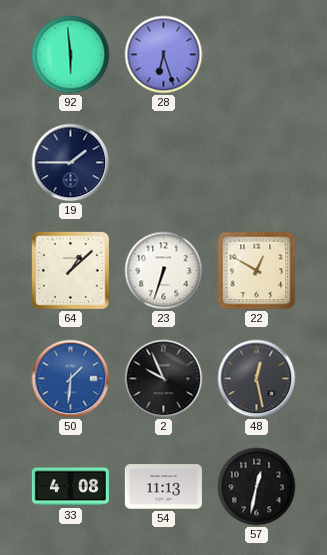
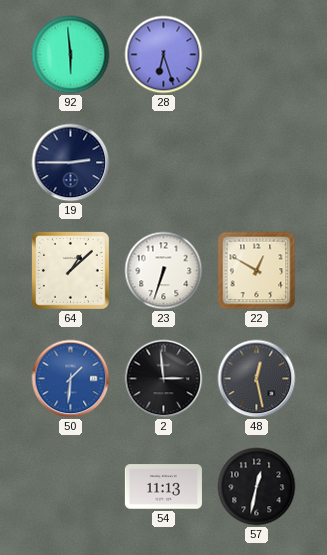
19: 1:45 -> 2:45
2: 9:56 -> 2:59
33: 4:08 -> none
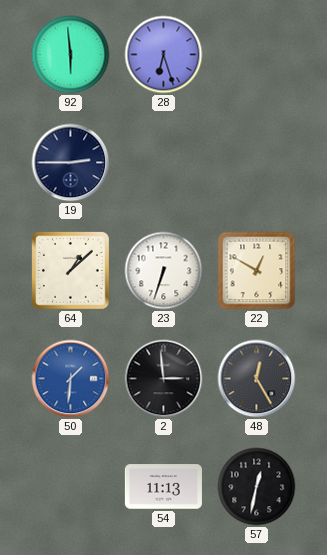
48: 12:28 -> 12:25
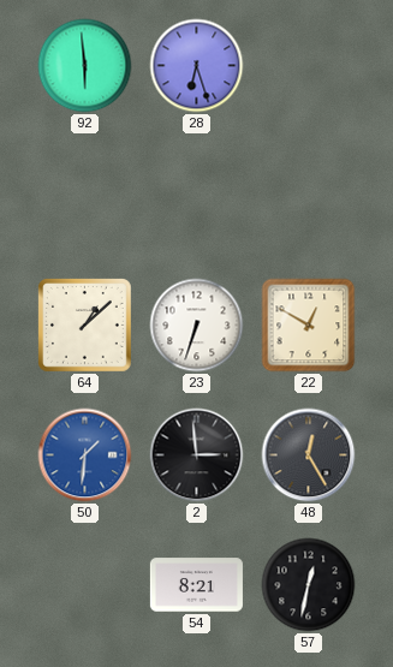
19: 2:45 -> none
54: 11:13 -> 8:21
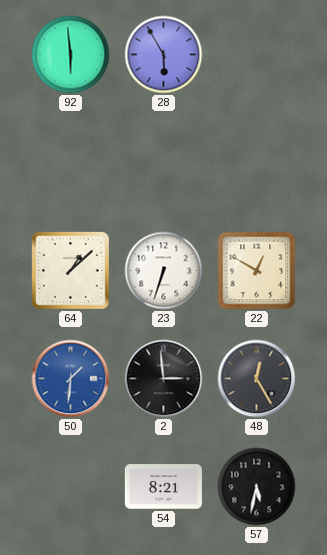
28: 6:27 -> 5:55
57: 12:32 -> 5:32
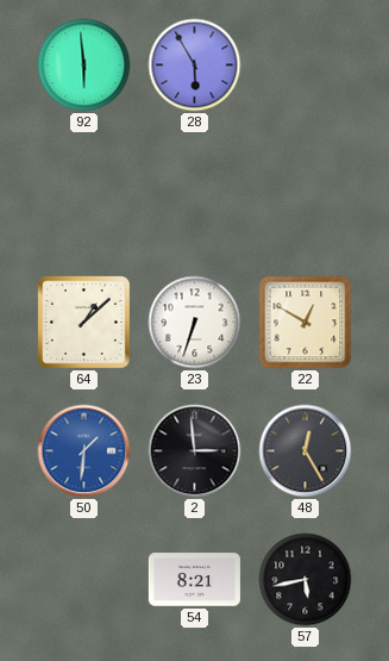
57: 5:32 -> 5:43
